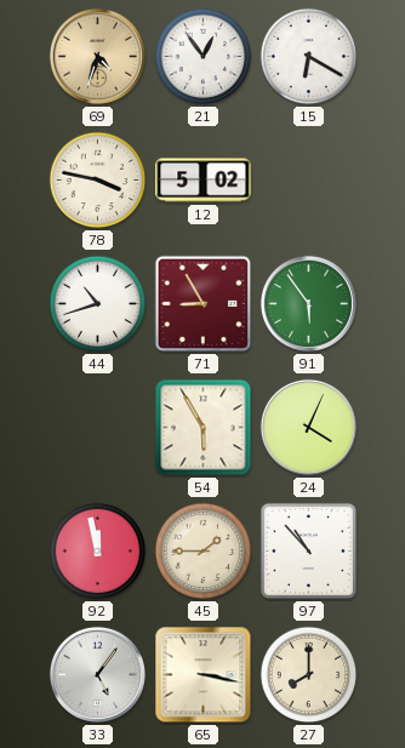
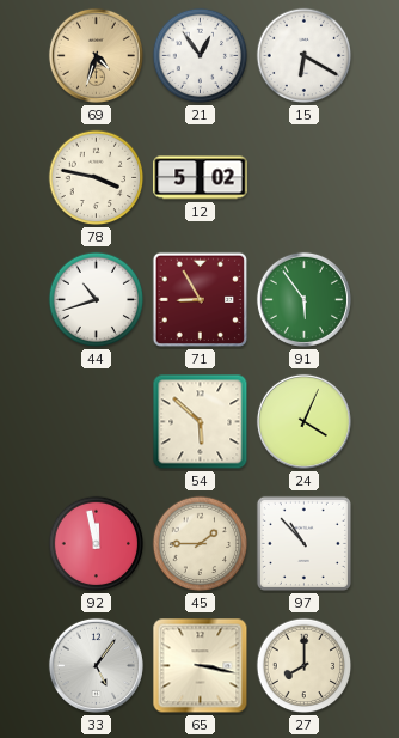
54: 5:55 -> 5:52
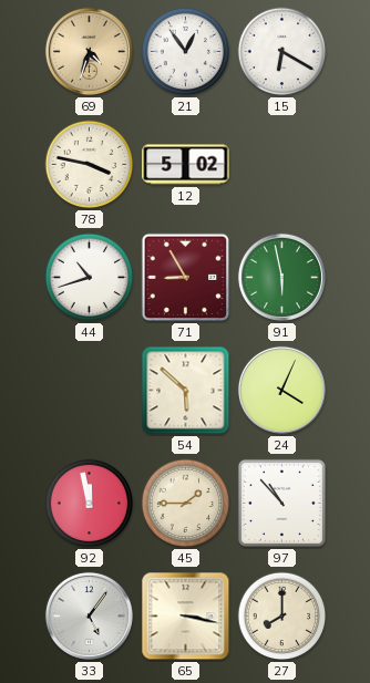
91: 5:54 -> 5:58
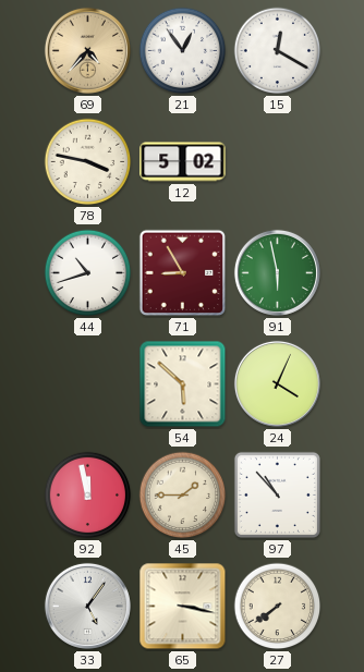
69: 4:33 -> 4:37
15: 6:20 -> 12:20
27: 8:00 -> 7:39
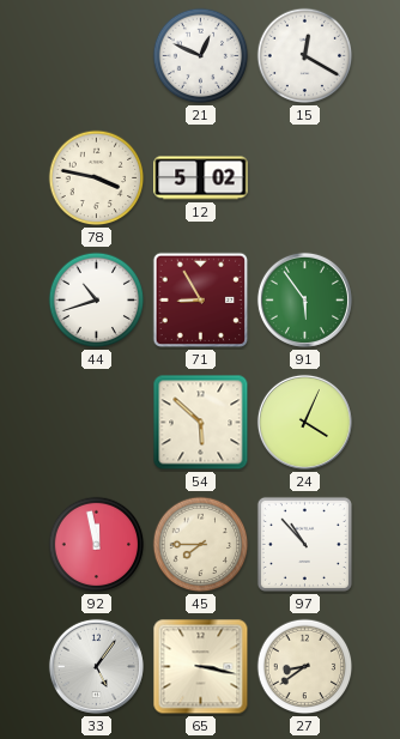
69: 4:37 -> none
21: 12:54 -> 12:49
91: 5:58 -> 5:54
45: 1:45 -> 7:45
27: 7:39 -> 8:39
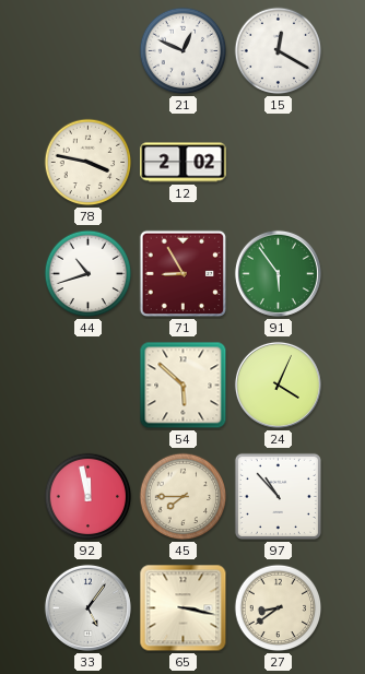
12: 5:02 -> 2:02
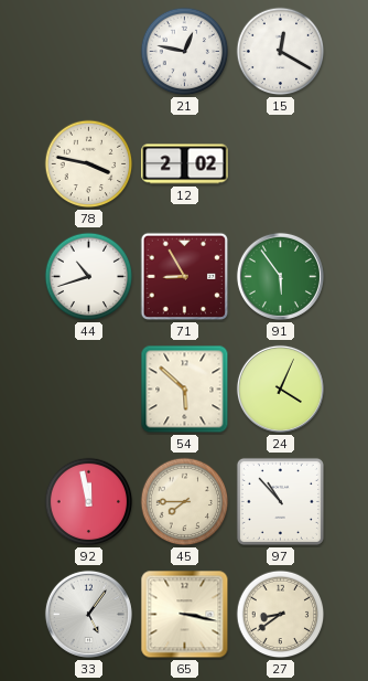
21: 12:49 -> 12:47
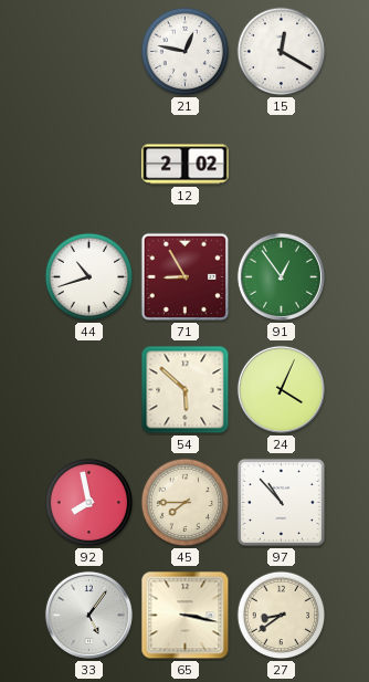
78: 3:47 -> none
91: 5:54 -> 12:54
92: 11:58 -> 7:58
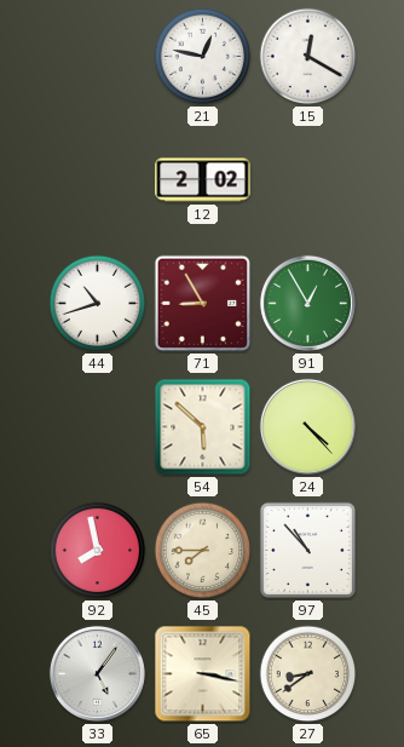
91: 12:54 -> 12:55
24: 4:04 -> 4:23
